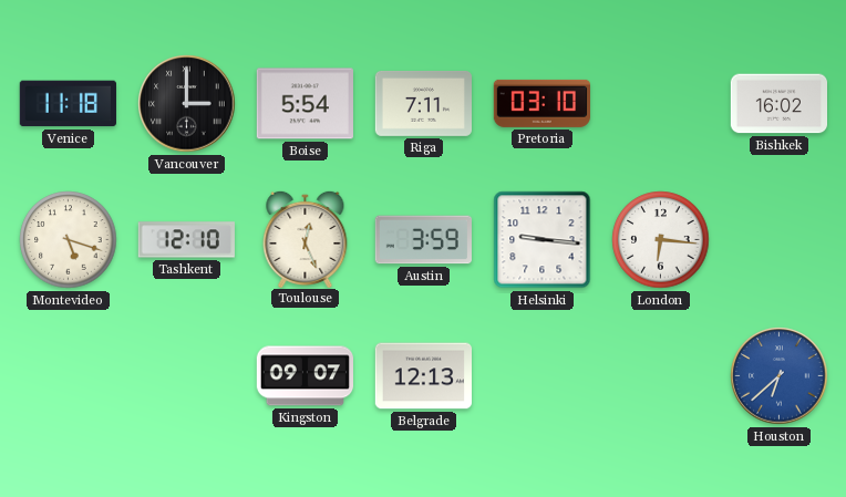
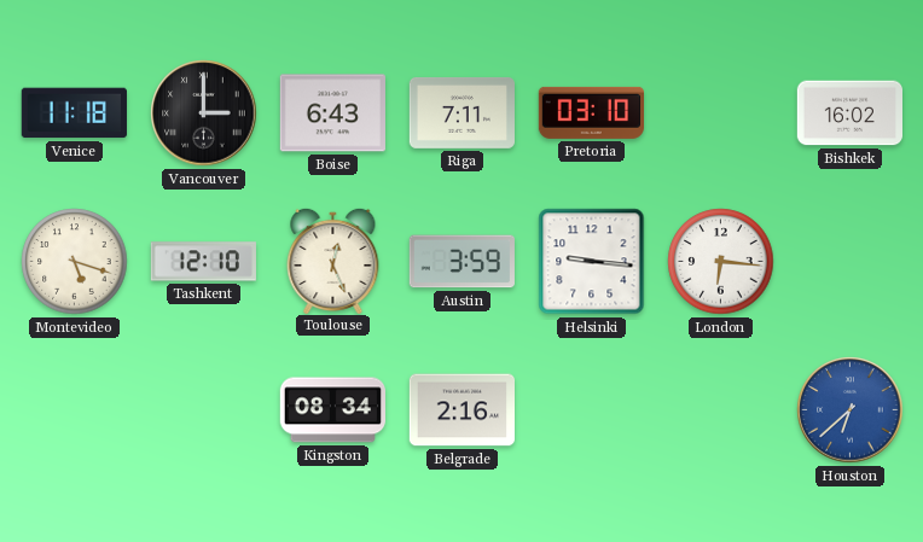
Boise: 5:54 -> 6:43
Kingston: 09:07 -> 08:34
Belgrade: 12:13 -> 2:16
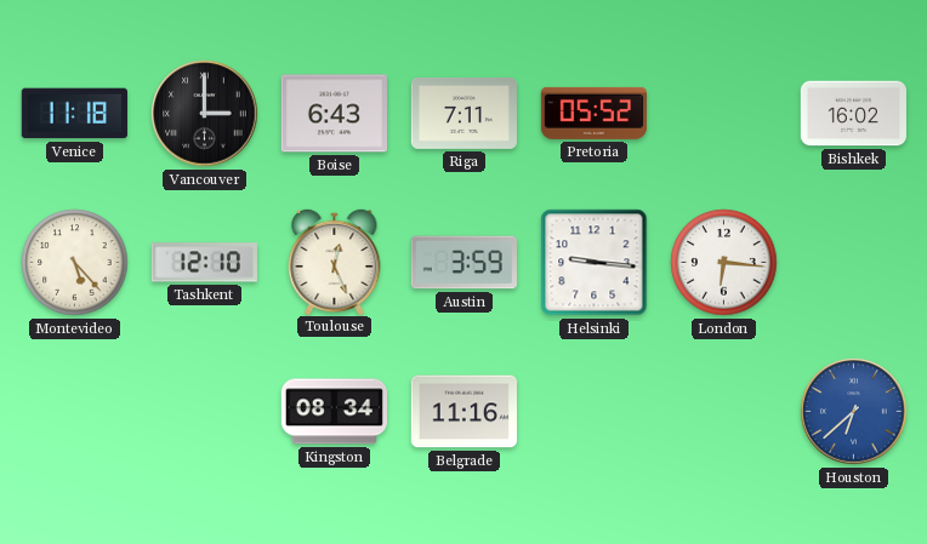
Pretoria: 03:10 -> 05:52
Montevideo: 5:18 -> 5:23
Belgrade: 2:16 -> 11:16
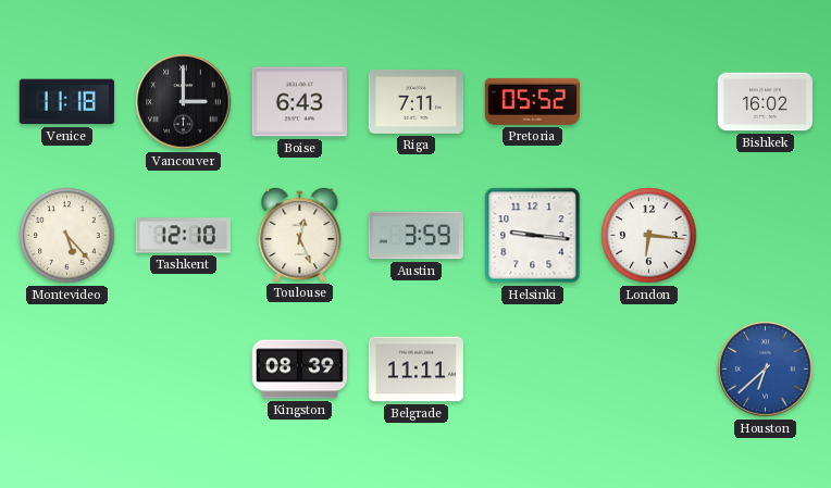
Kingston: 08:34 -> 08:39
Belgrade: 11:16 -> 11:11
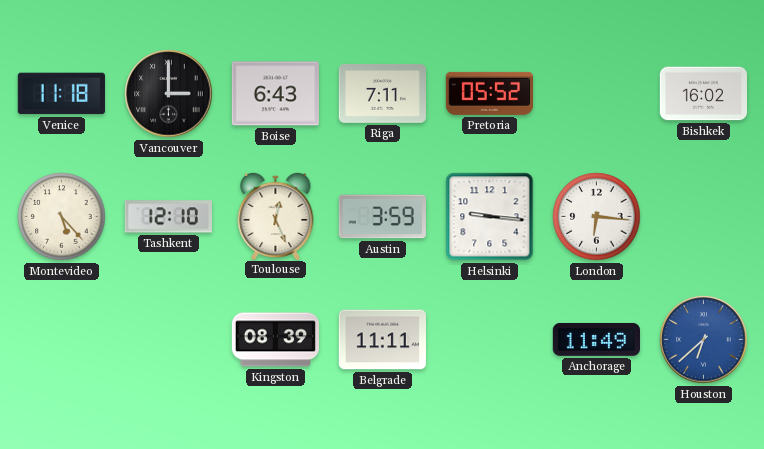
Anchorage: none -> 11:49
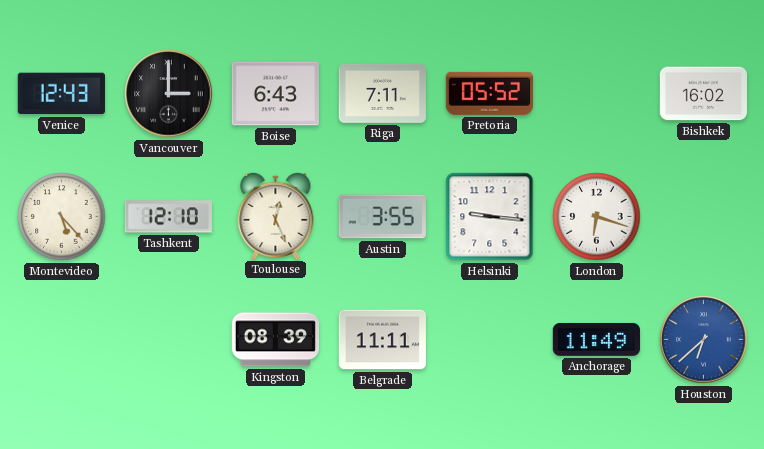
Venice: 11:18 -> 12:43
Austin: 3:59 -> 3:55
London: 6:16 -> 6:18
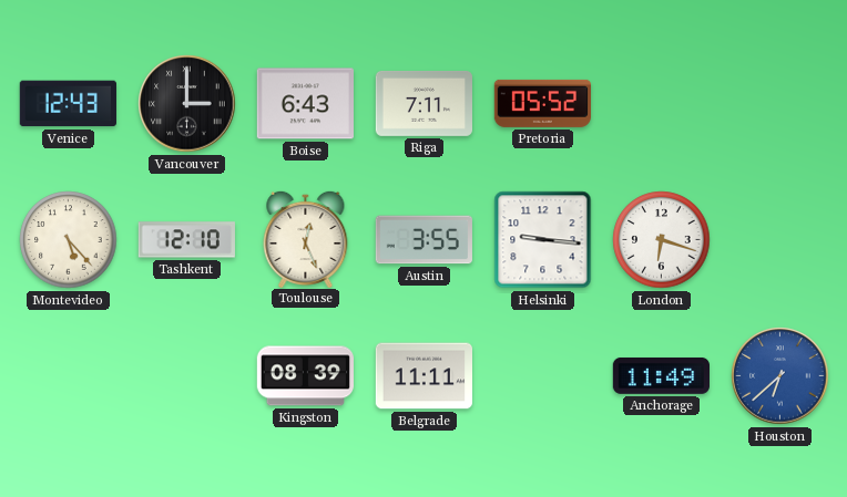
Bishkek: 16:02 -> none
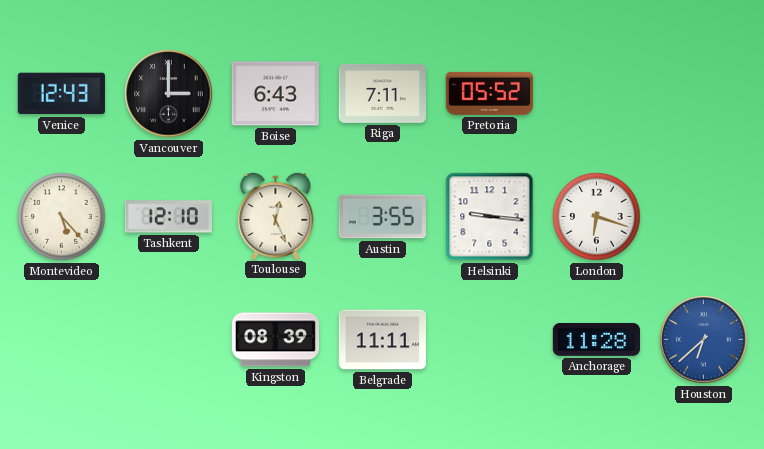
Anchorage: 11:49 -> 11:28
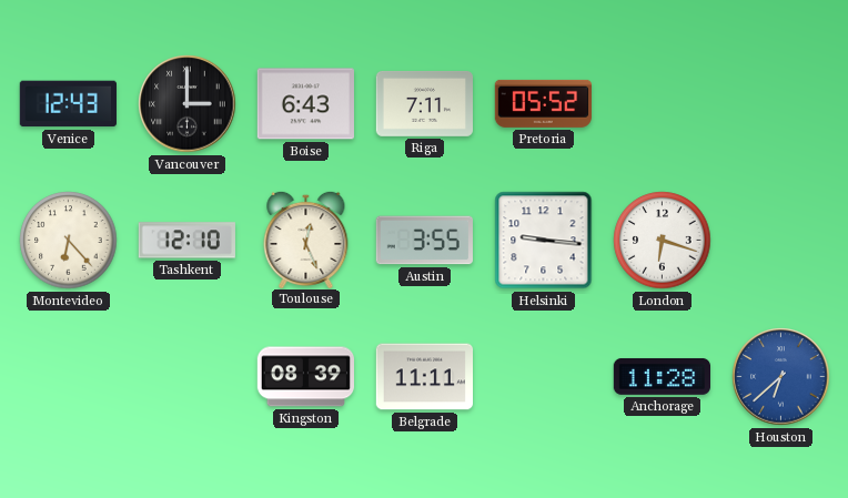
Montevideo: 5:23 -> 6:23
